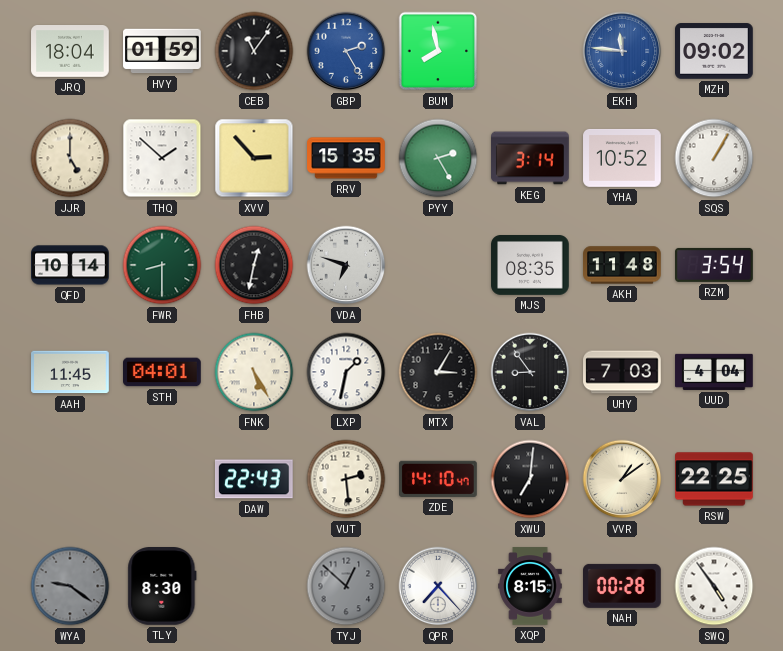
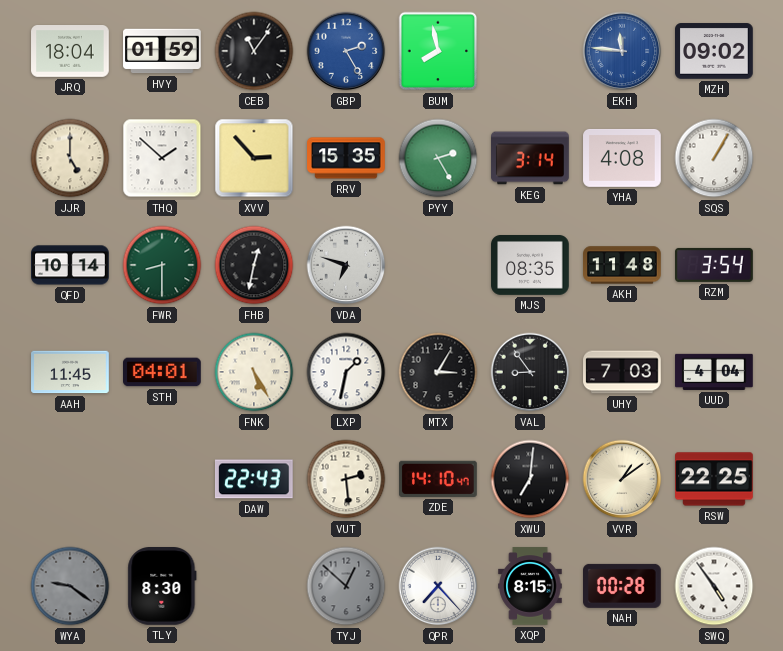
YHA: 10:52 -> 4:08
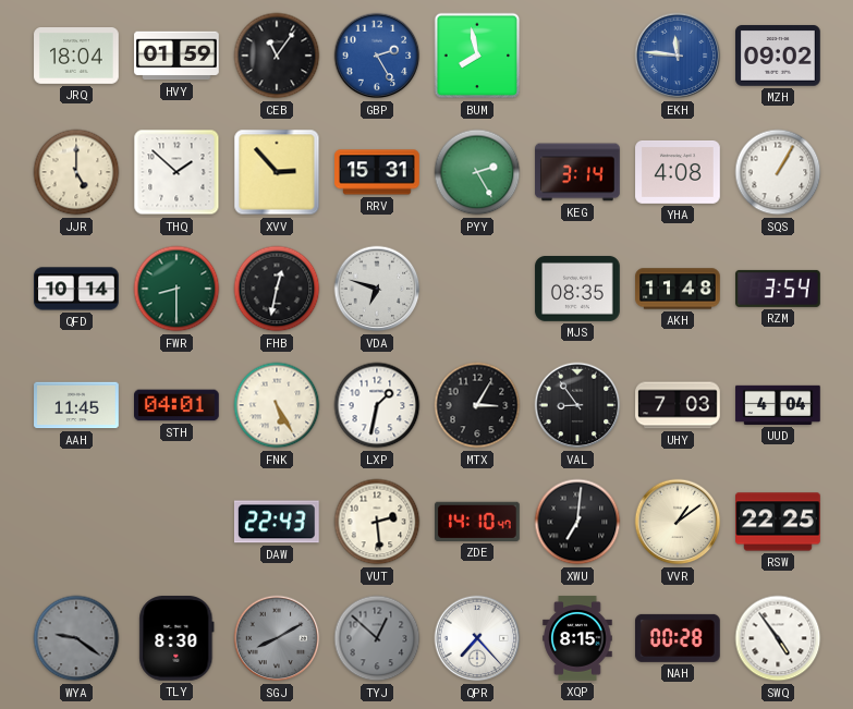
RRV: 15:35 -> 15:31
SGJ: none -> 8:10
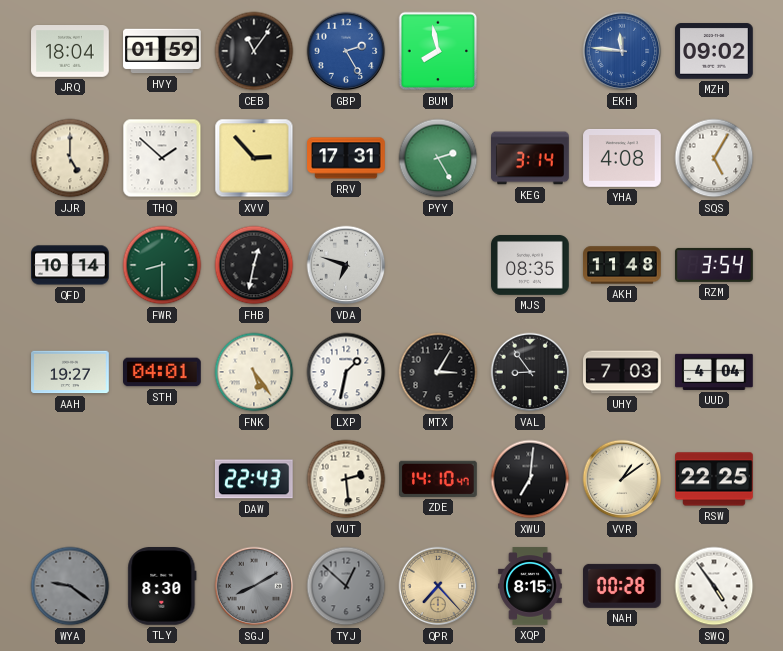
RRV: 15:31 -> 17:31
SQS: 1:05 -> 5:05
AAH: 11:45 -> 19:27
FNK: 5:25 -> 5:24
QPR dial: white -> champagne
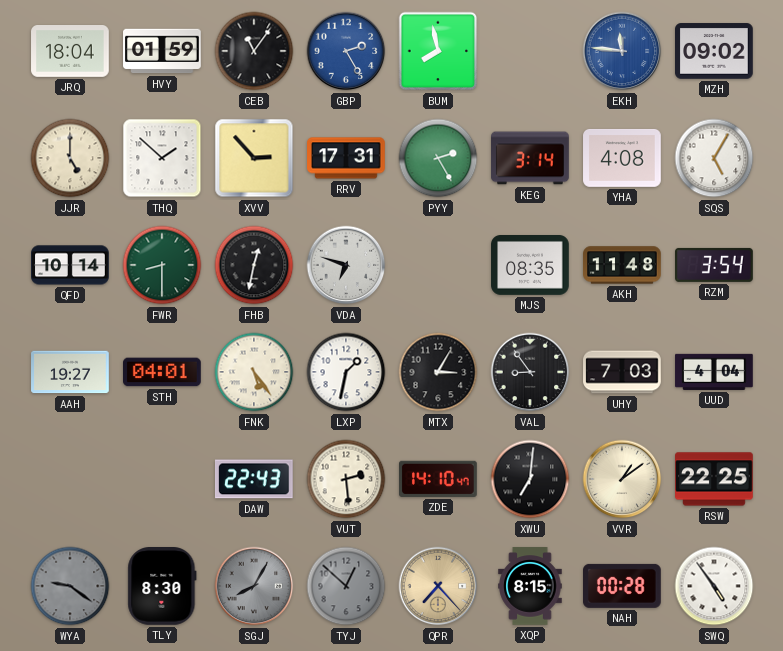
SGJ: 8:10 -> 8:05
